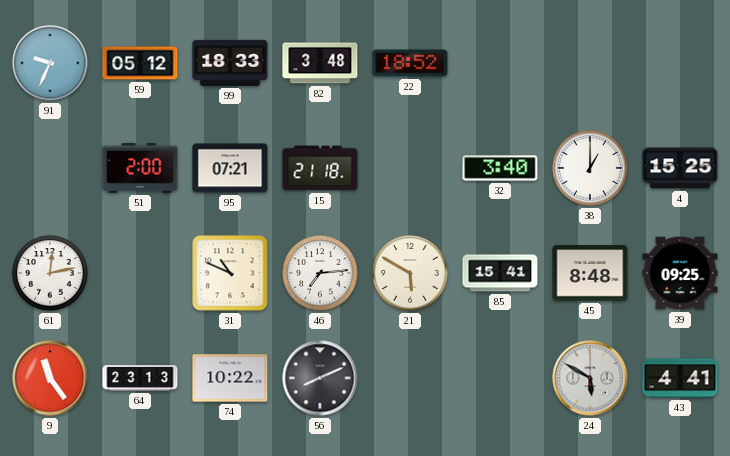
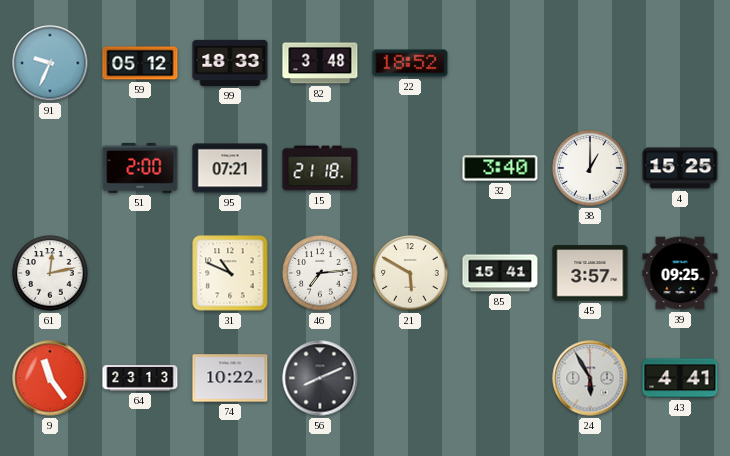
45: 8:48 -> 3:57
24: 5:50 -> 5:55
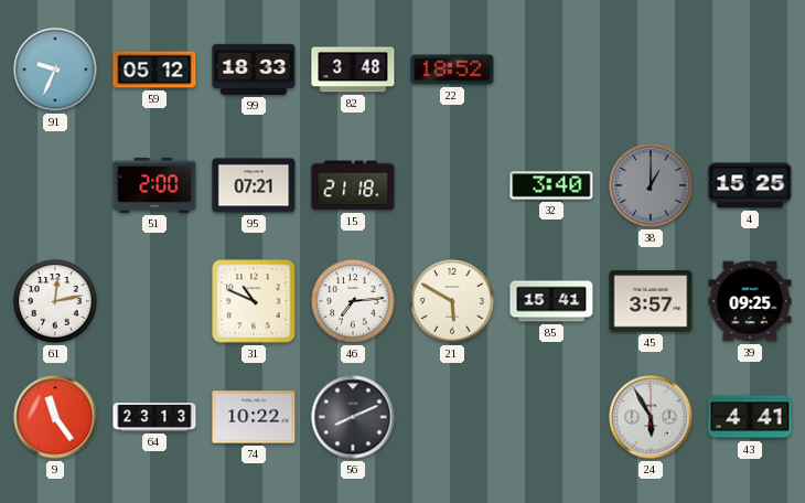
38 dial: white -> grey
